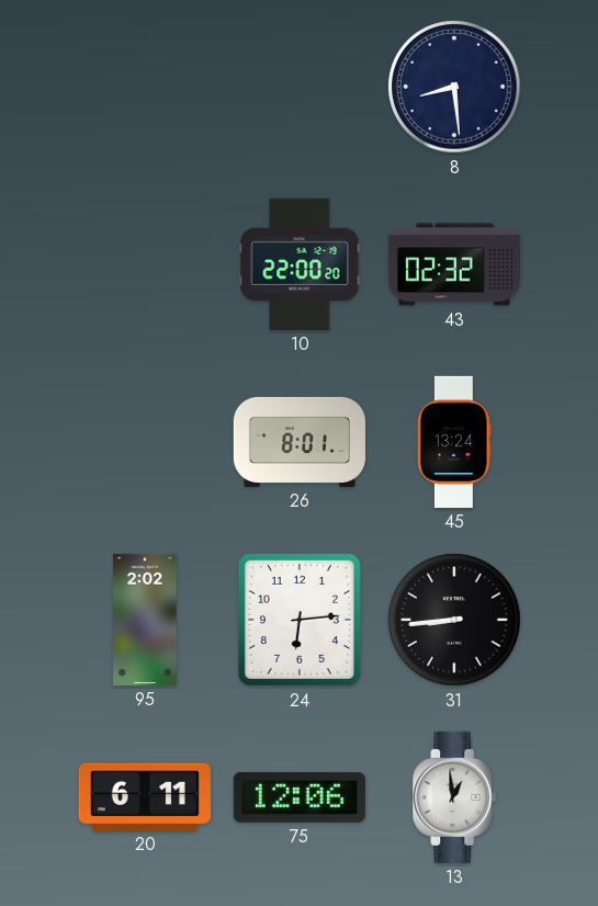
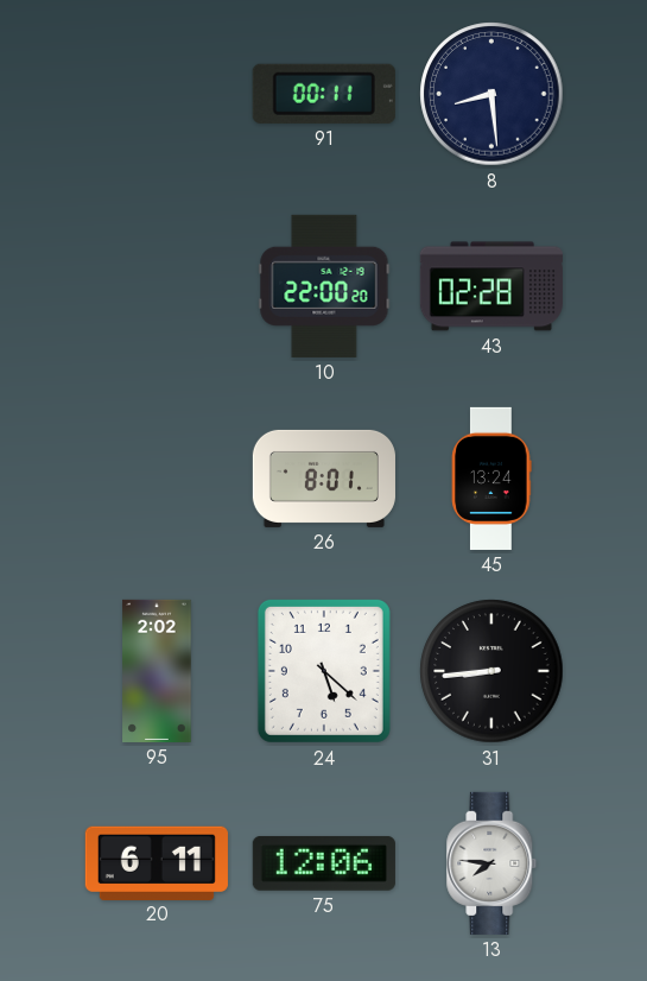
91: none -> 00:11
43: 02:32 -> 02:28
24: 6:14 -> 5:22
13: 12:59 -> 7:46
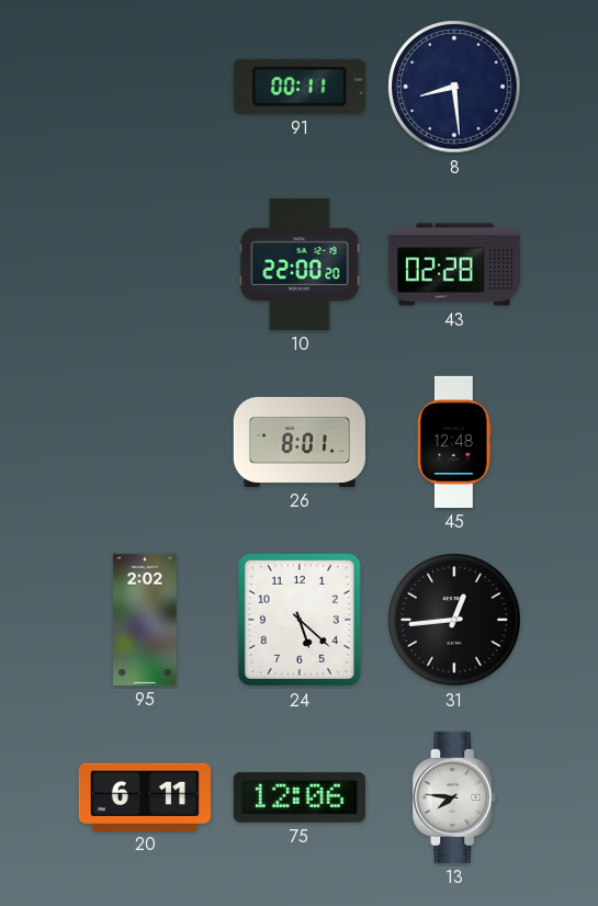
45: 13:24 -> 12:48
31: 8:44 -> 12:44
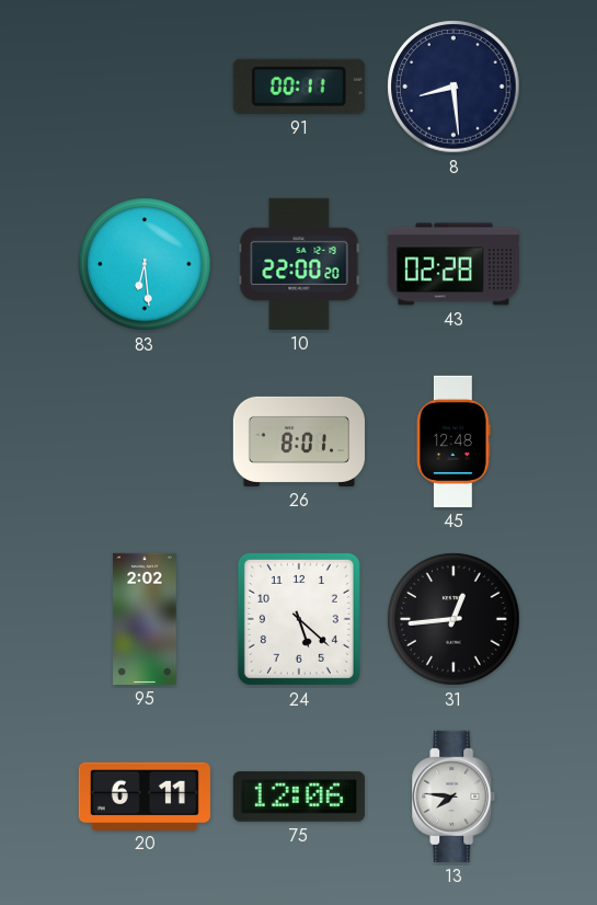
83: none -> 6:29
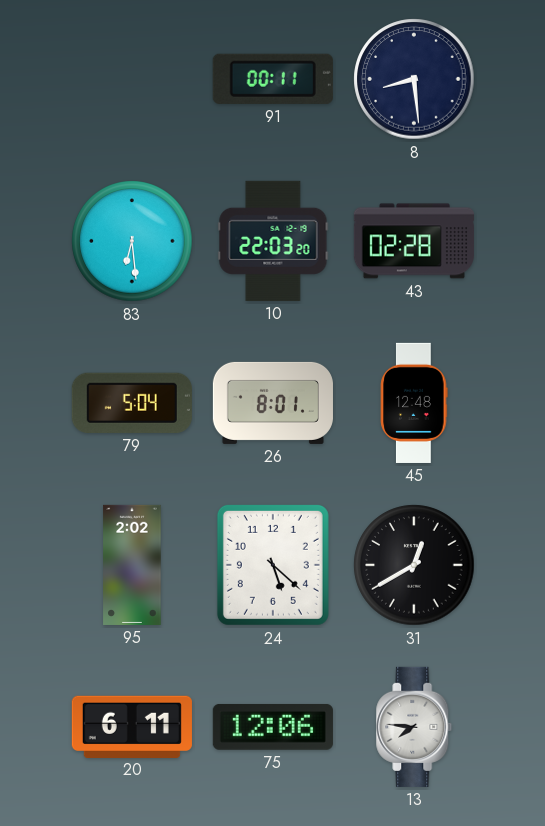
10: 22:00 -> 22:03
79: none -> 5:04
31: 12:44 -> 12:40
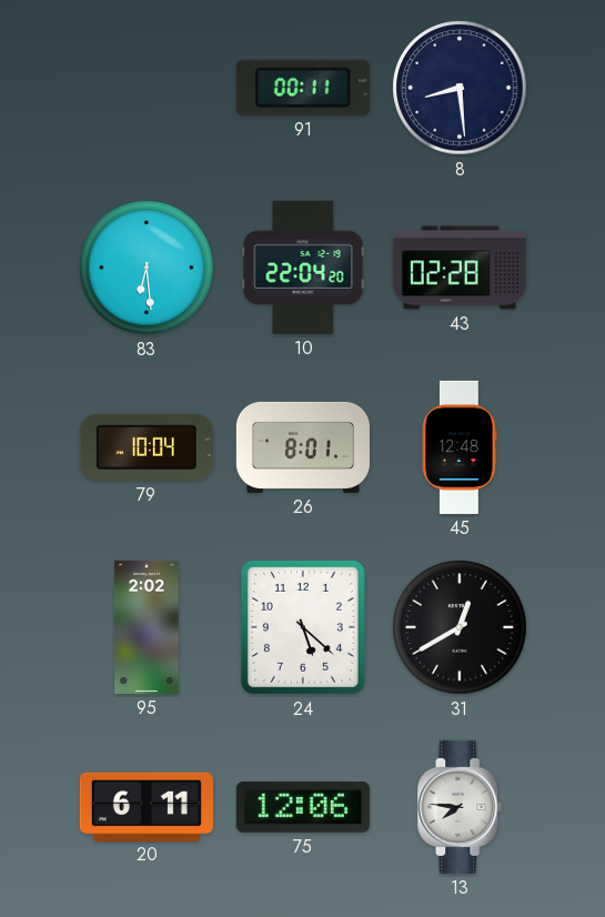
10: 22:03 -> 22:04
79: 5:04 -> 10:04
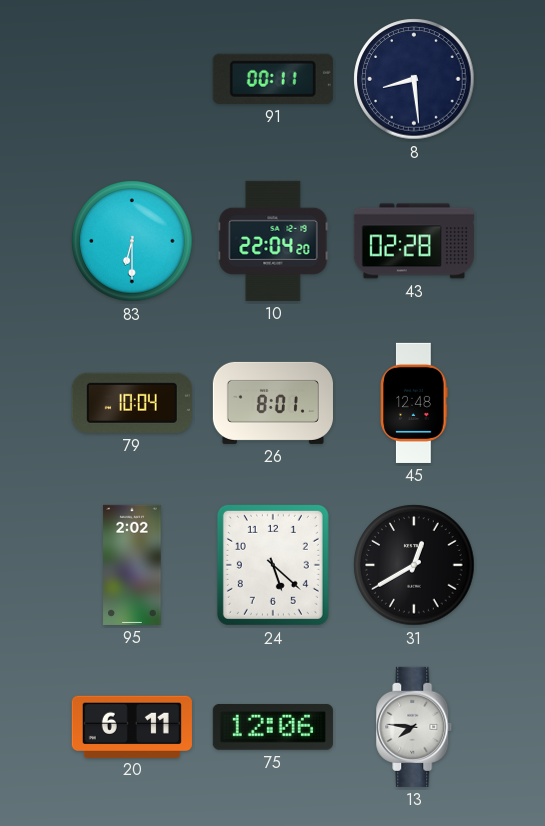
83: 6:29 -> 6:30
